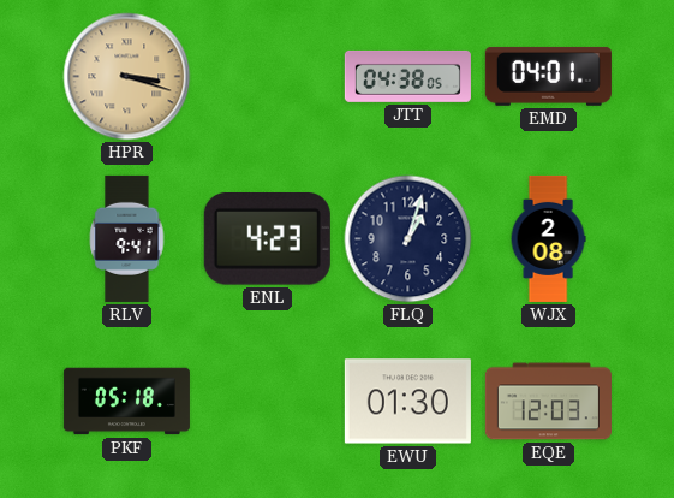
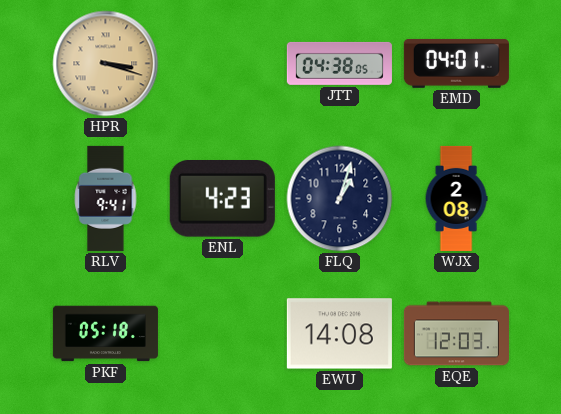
EWU: 01:30 -> 14:08
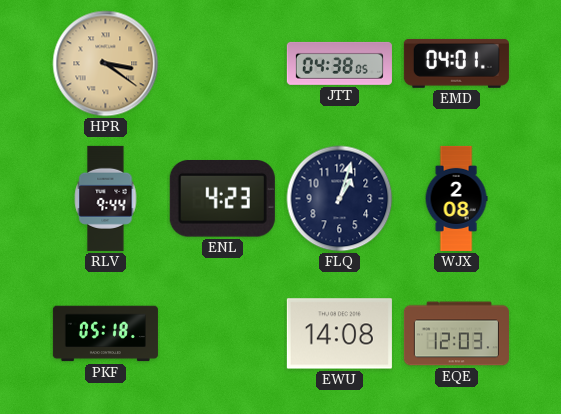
HPR: 3:18 -> 3:21
RLV: 9:41 -> 9:44
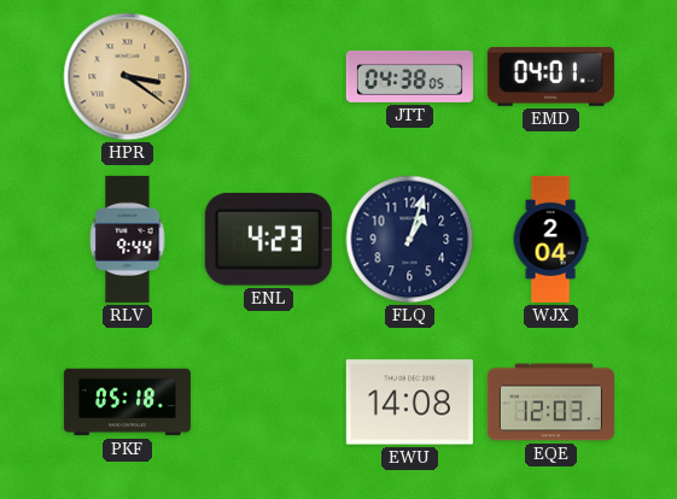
WJX: 2:08 -> 2:04
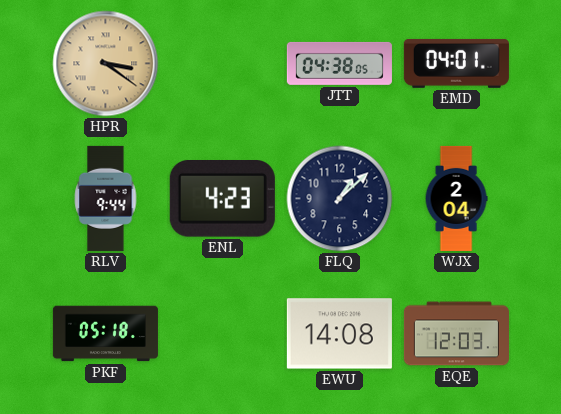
FLQ: 1:03 -> 1:08
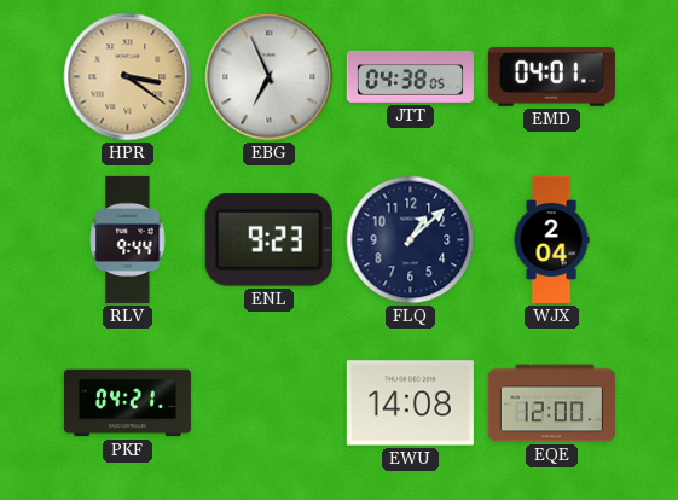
EBG: none -> 6:56
ENL: 4:23 -> 9:23
PKF: 05:18 -> 04:21
EQE: 12:03 -> 12:00
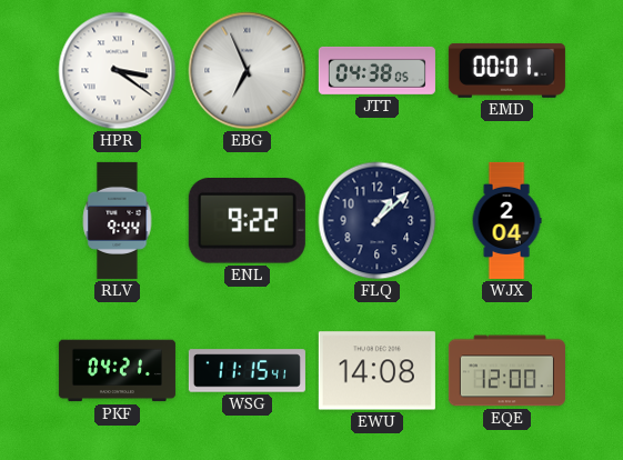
HPR dial: champagne -> white
EMD: 04:01 -> 00:01
ENL: 9:23 -> 9:22
WSG: none -> 11:15
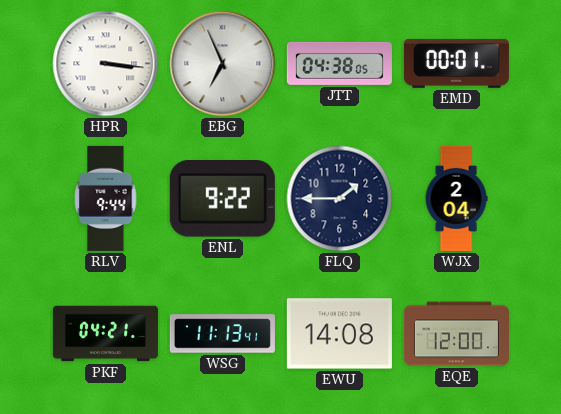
HPR: 3:21 -> 3:16
FLQ: 1:08 -> 1:45
WSG: 11:15 -> 11:13
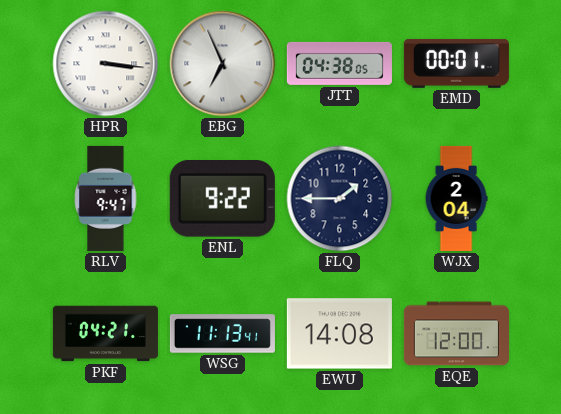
RLV: 9:44 -> 9:47
